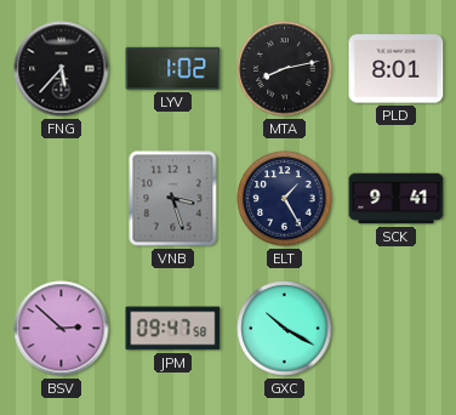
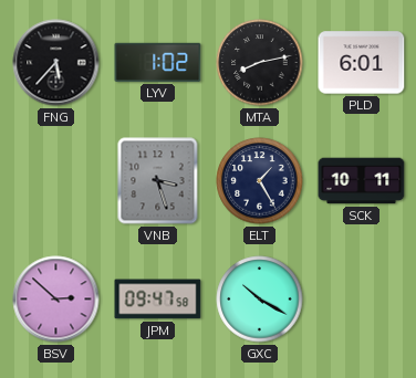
PLD: 8:01 -> 6:01
SCK: 9:41 -> 10:11
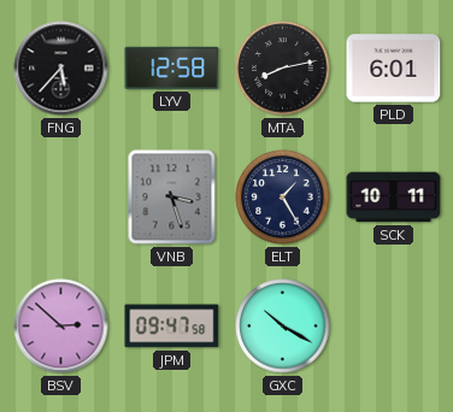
LYV: 1:02 -> 12:58
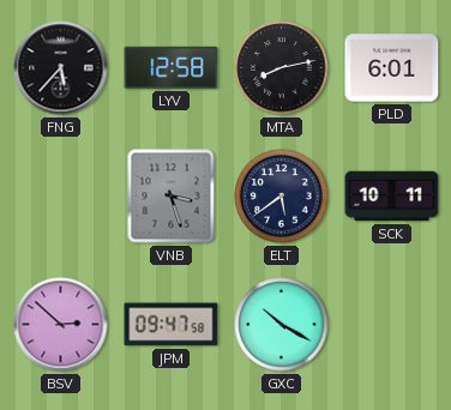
ELT: 1:25 -> 5:39
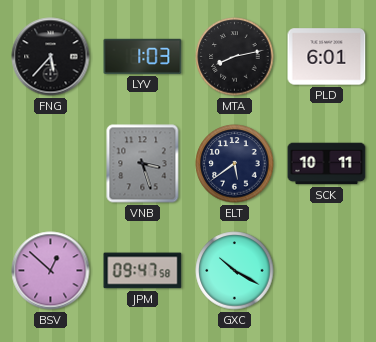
LYV: 12:58 -> 1:03
BSV: 2:52 -> 12:52
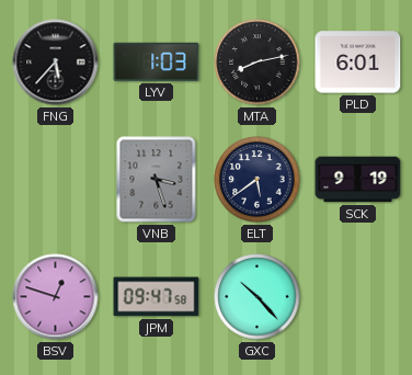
SCK: 10:11 -> 9:19
BSV: 12:52 -> 12:48
GXC: 10:20 -> 10:23
